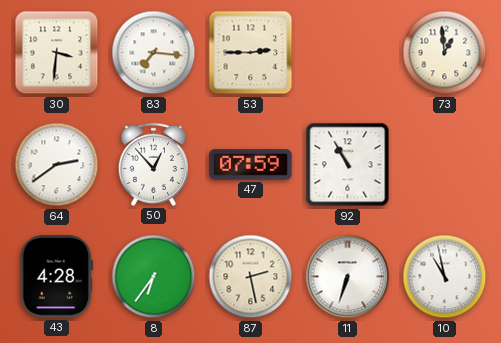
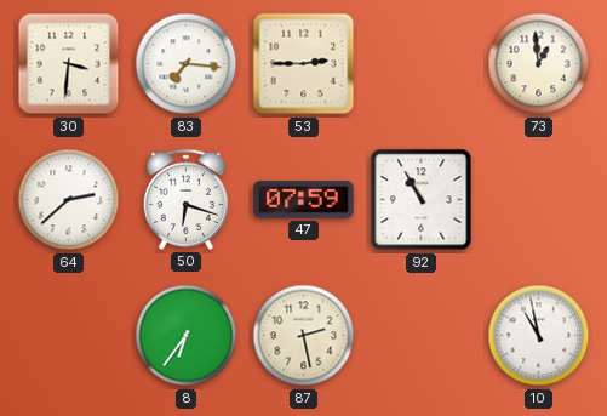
64: 2:39 -> 2:38
50: 12:53 -> 6:18
43: 4:28 -> none
11: 6:33 -> none
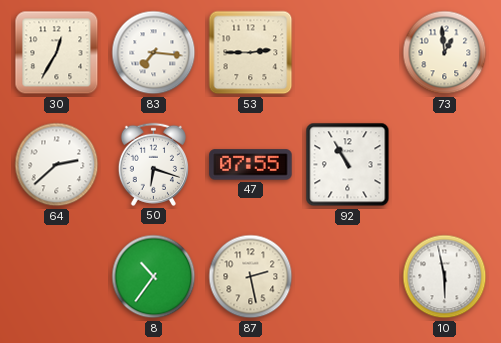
30: 3:31 -> 12:35
47: 07:59 -> 07:55
8: 6:36 -> 10:36
10: 10:58 -> 5:58
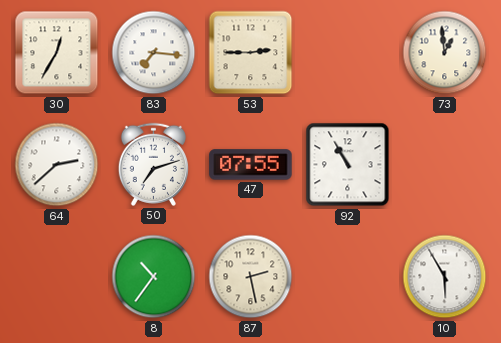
50: 6:18 -> 7:12
10: 5:58 -> 5:55
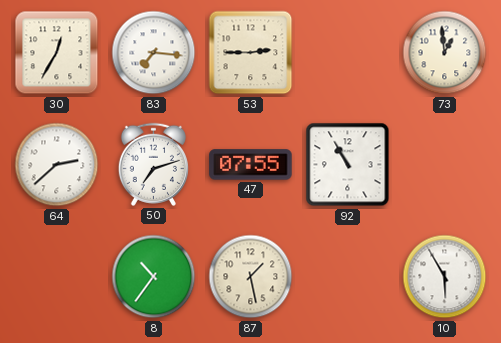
87: 2:28 -> 1:28
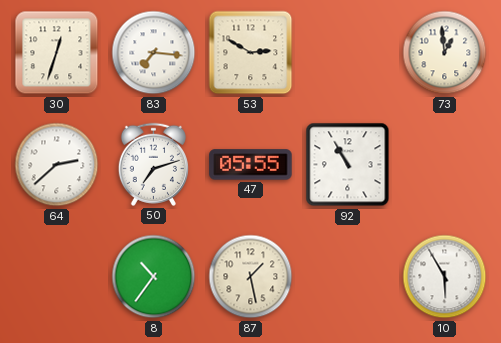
30: 12:35 -> 12:33
53: 2:45 -> 2:50
47: 07:55 -> 05:55
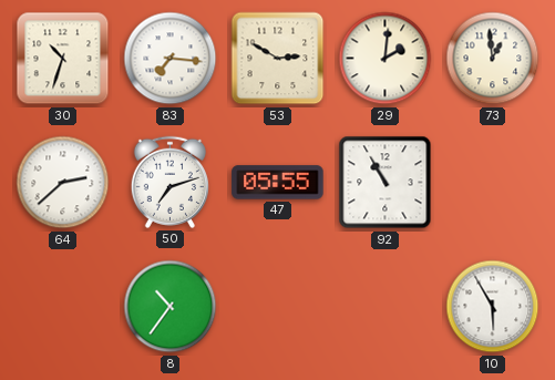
30: 12:33 -> 10:33
29: none -> 2:01
87: 1:28 -> none
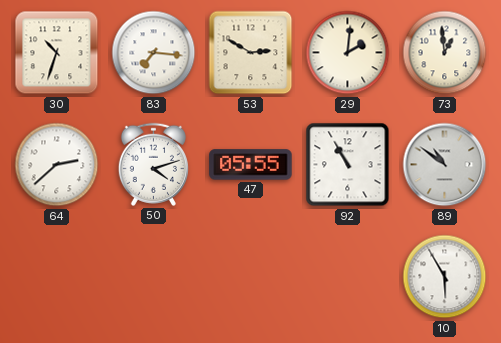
50: 7:12 -> 4:12
89: none -> 10:51
8: 10:36 -> none
